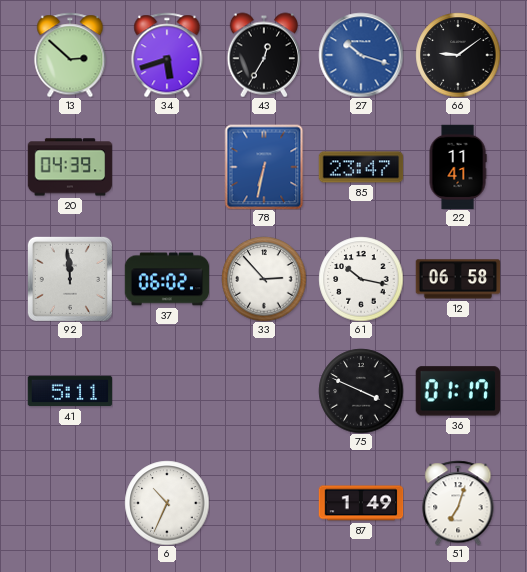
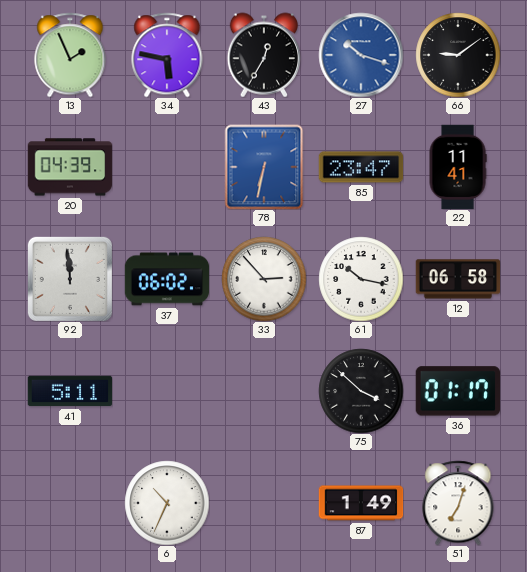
13: 2:52 -> 1:56
34: 5:42 -> 5:47
75: 3:49 -> 3:52
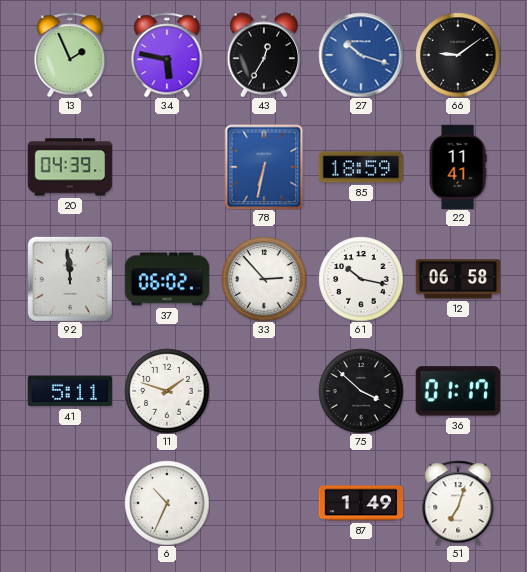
85: 23:47 -> 18:59
11: none -> 1:48
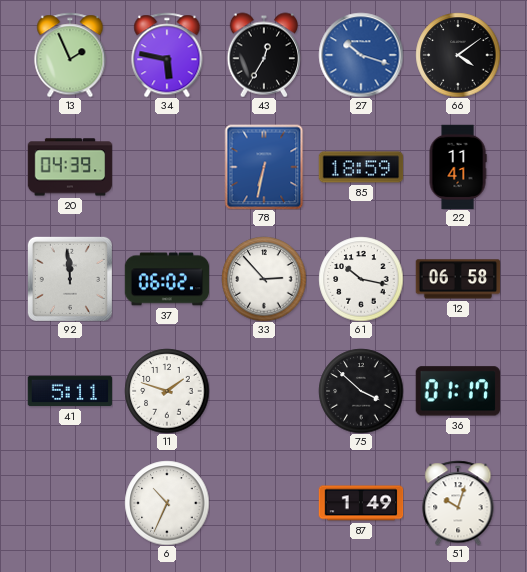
66: 9:09 -> 4:09
51: 7:03 -> 10:03
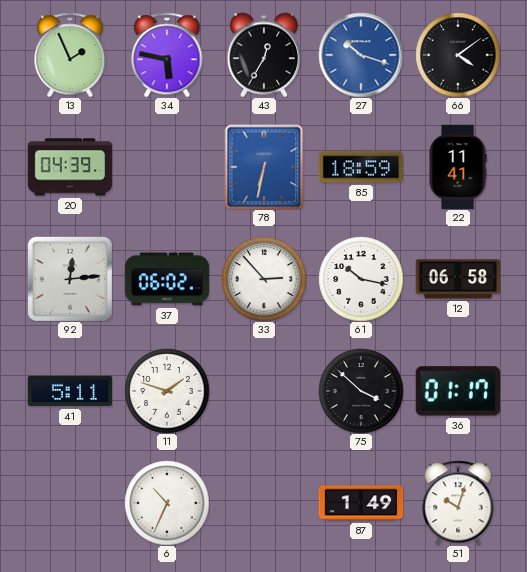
92: 11:59 -> 12:14
